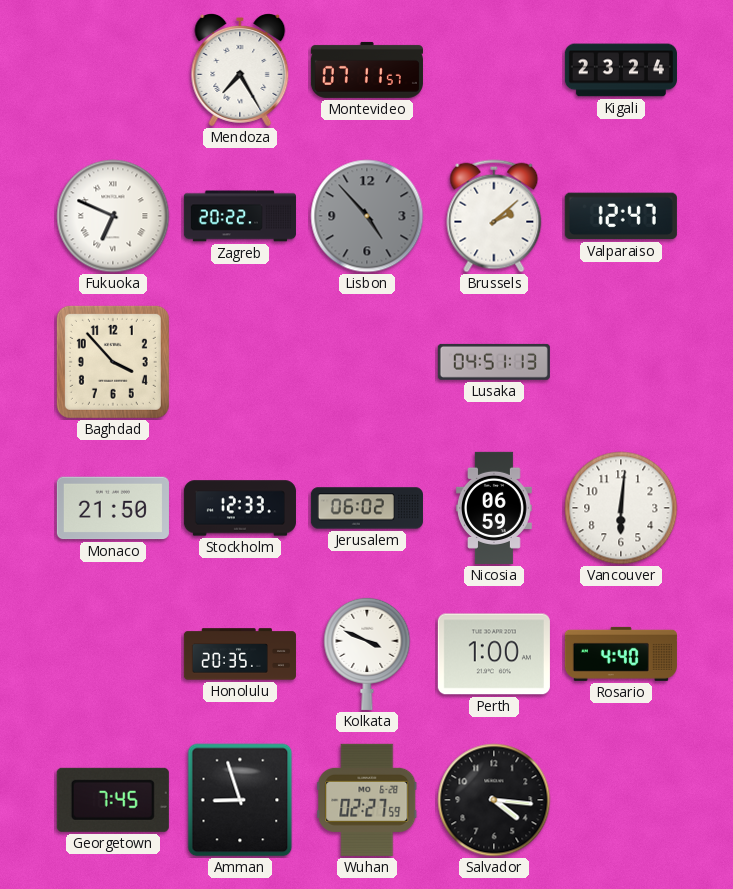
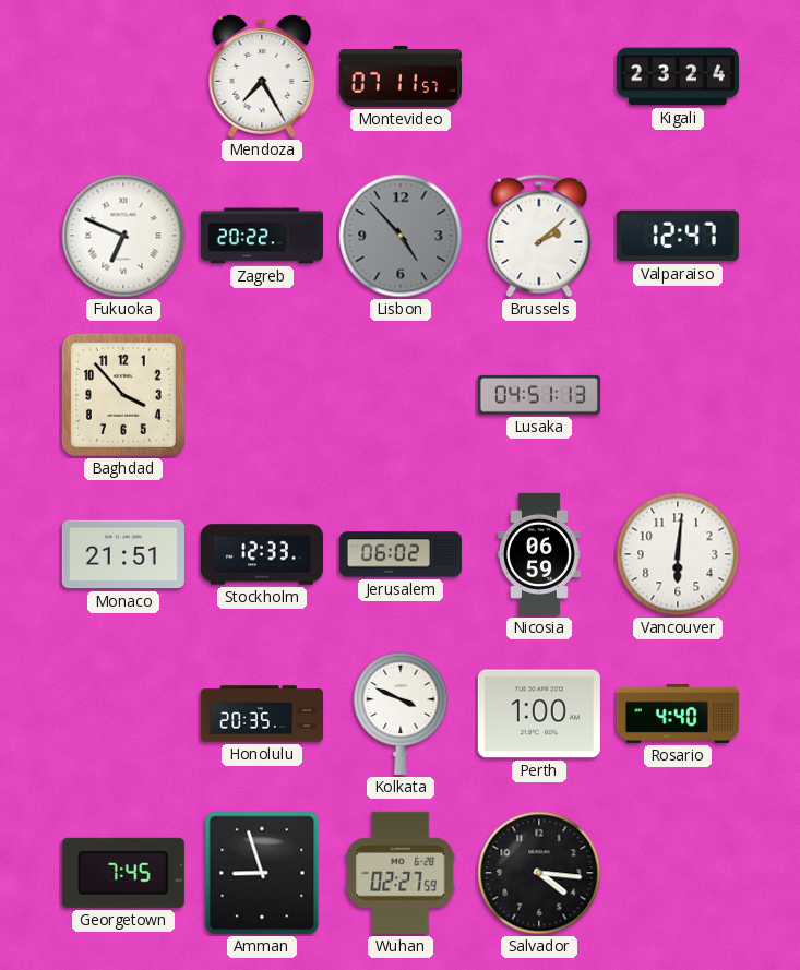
Monaco: 21:50 -> 21:51
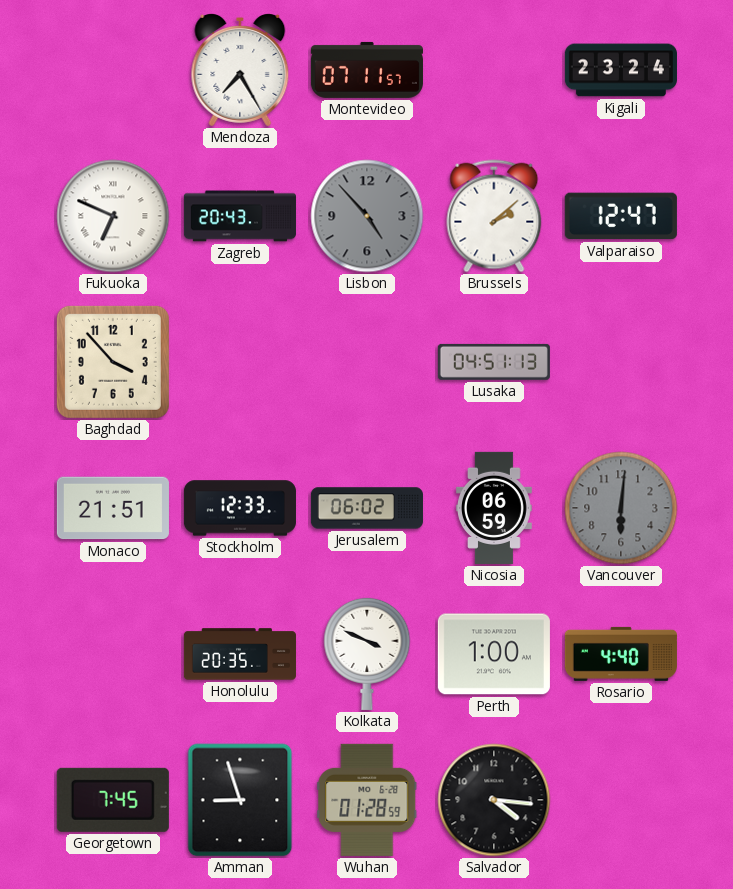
Zagreb: 20:22 -> 20:43
Vancouver dial: white -> grey
Wuhan: 02:27 -> 01:28
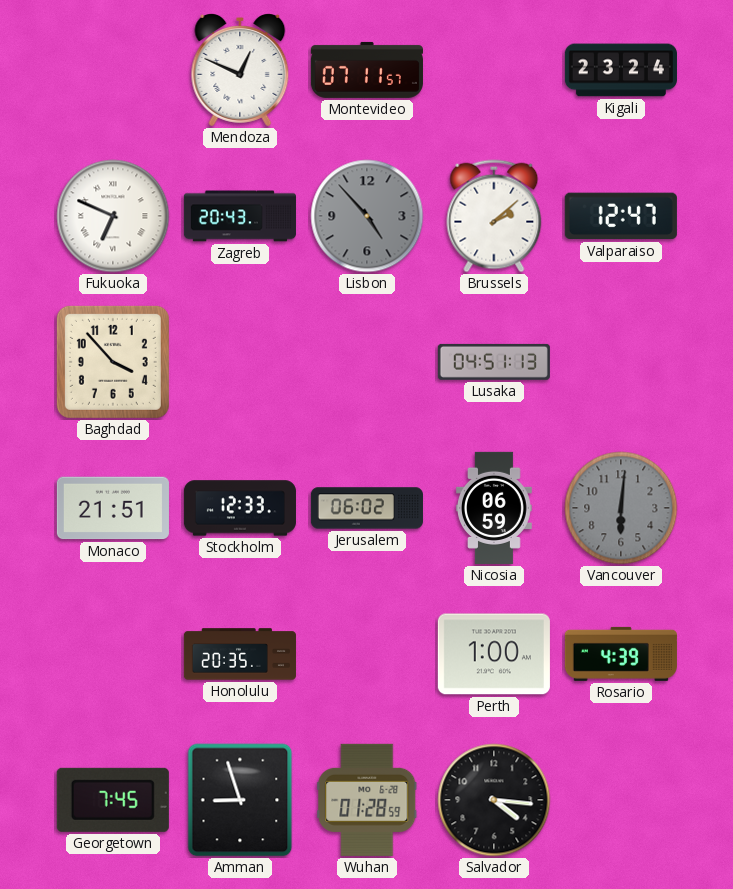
Mendoza: 7:25 -> 12:49
Kolkata: 3:49 -> none
Rosario: 4:40 -> 4:39
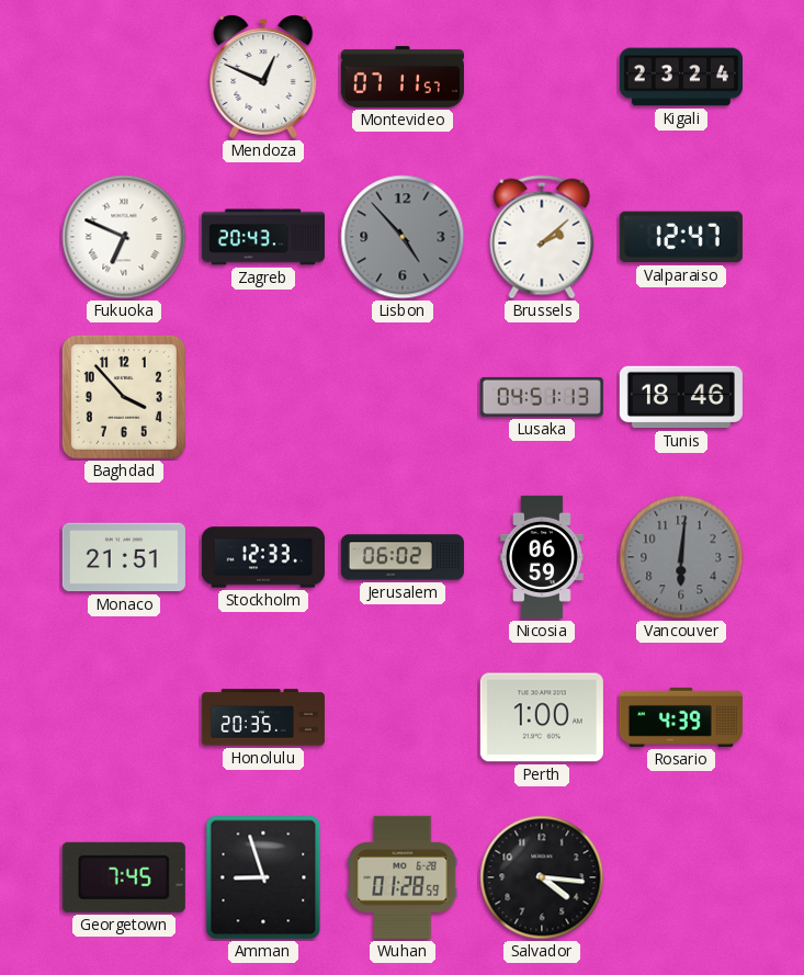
Tunis: none -> 18:46
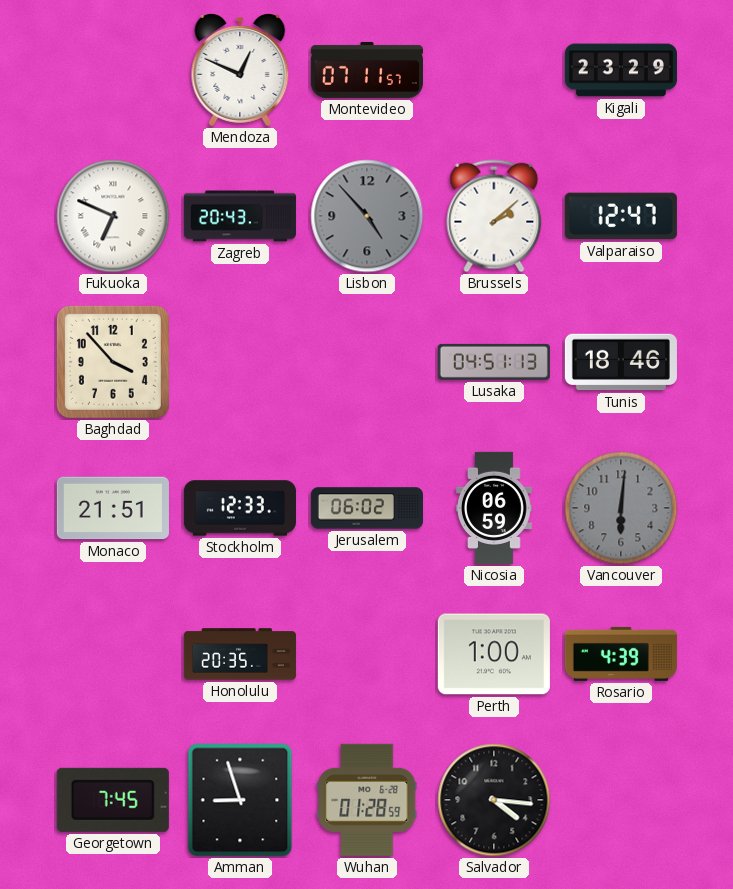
Kigali: 23:24 -> 23:29
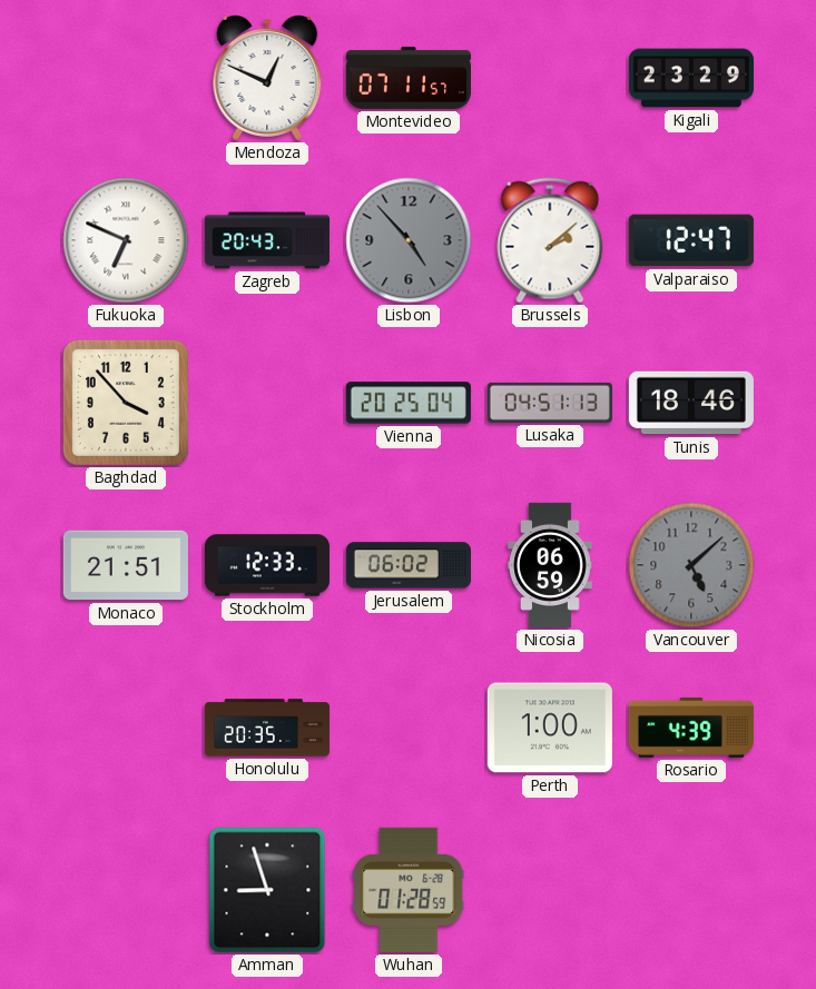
Vienna: none -> 20:25
Vancouver: 6:01 -> 5:08
Georgetown: 7:45 -> none
Salvador: 4:16 -> none
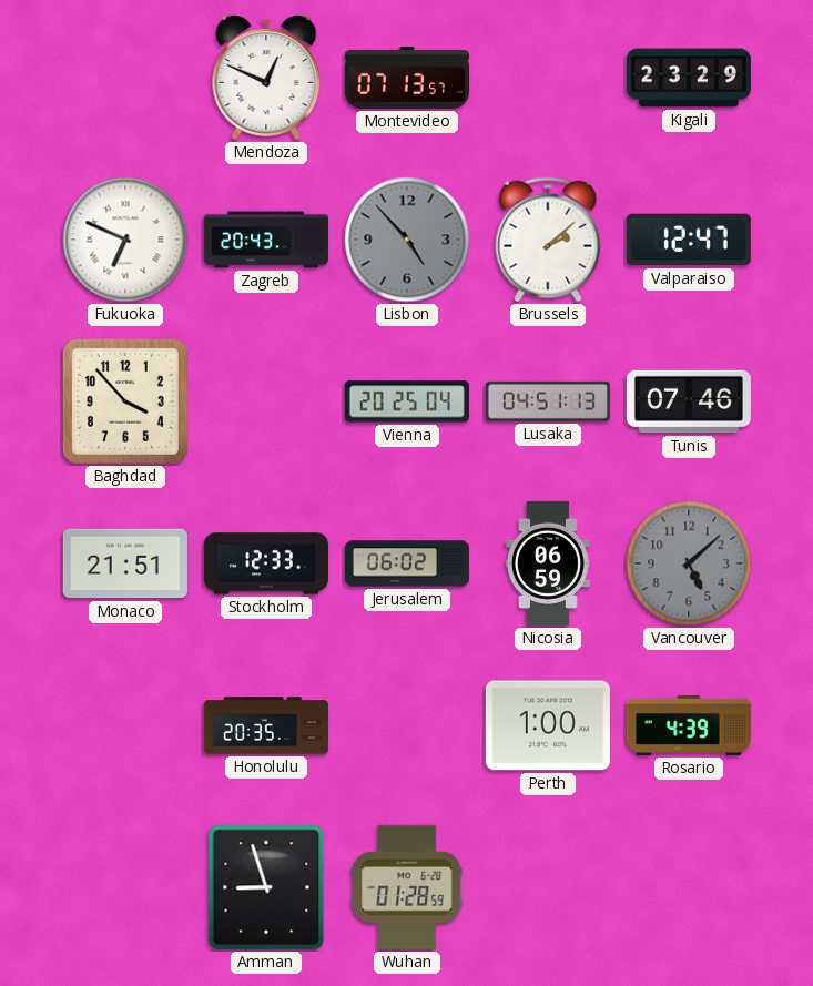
Montevideo: 07:11 -> 07:13
Tunis: 18:46 -> 07:46
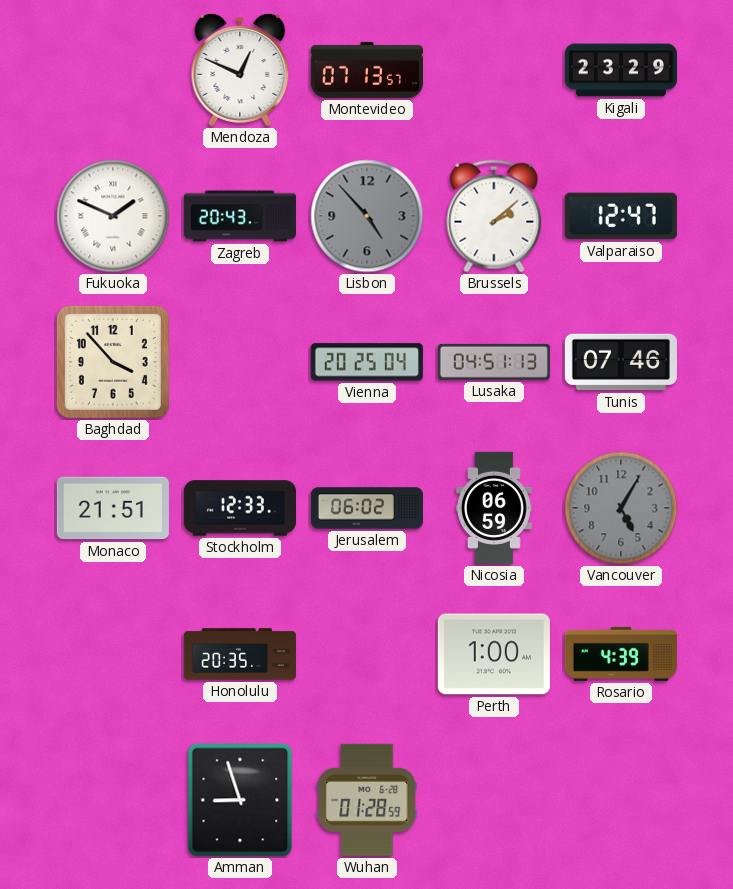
Fukuoka: 6:49 -> 1:49
Vancouver: 5:08 -> 5:05
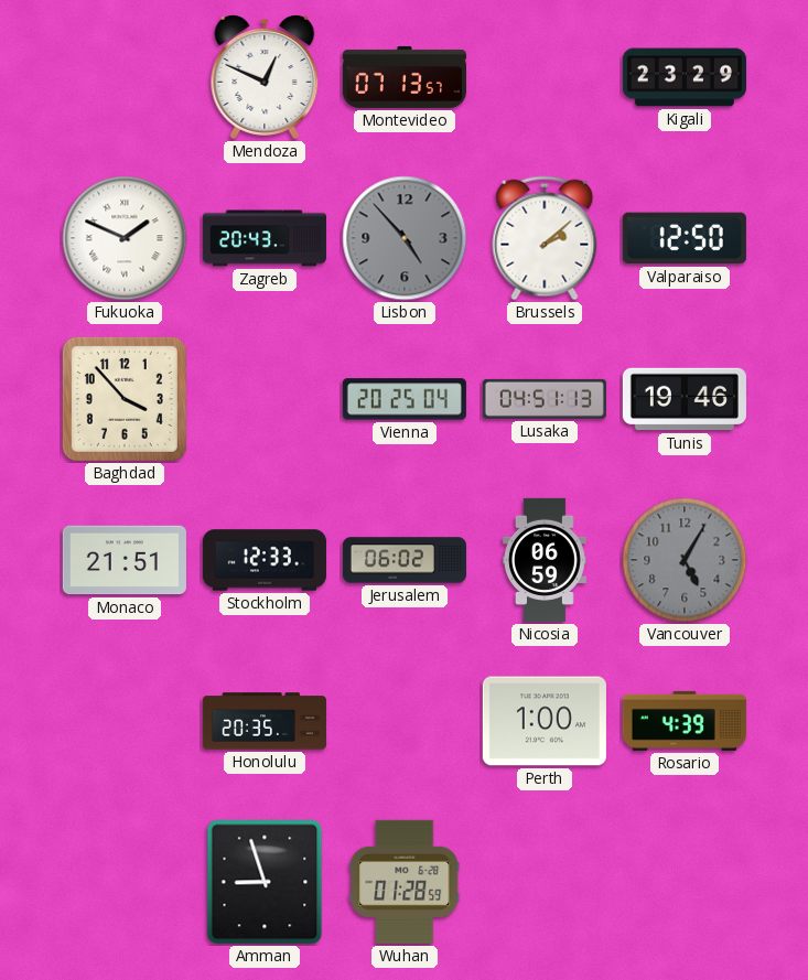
Valparaiso: 12:47 -> 12:50
Tunis: 07:46 -> 19:46
